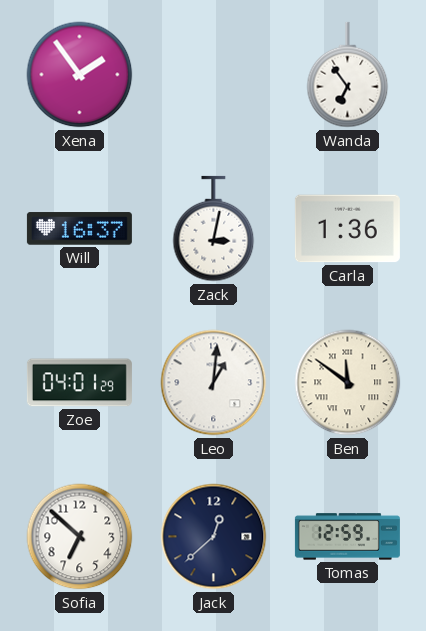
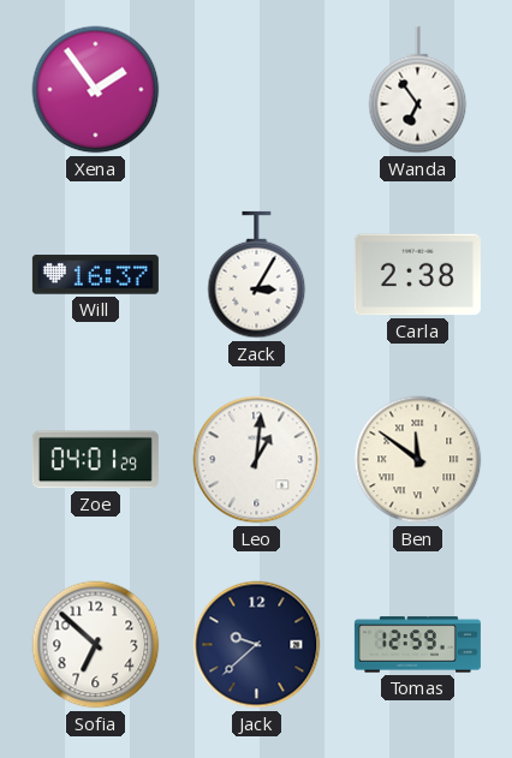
Zack: 3:02 -> 3:05
Carla: 1:36 -> 2:38
Jack: 12:38 -> 9:38
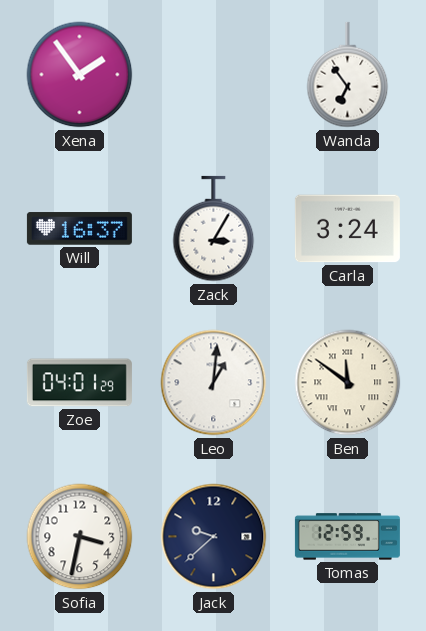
Carla: 2:38 -> 3:24
Sofia: 6:52 -> 3:32
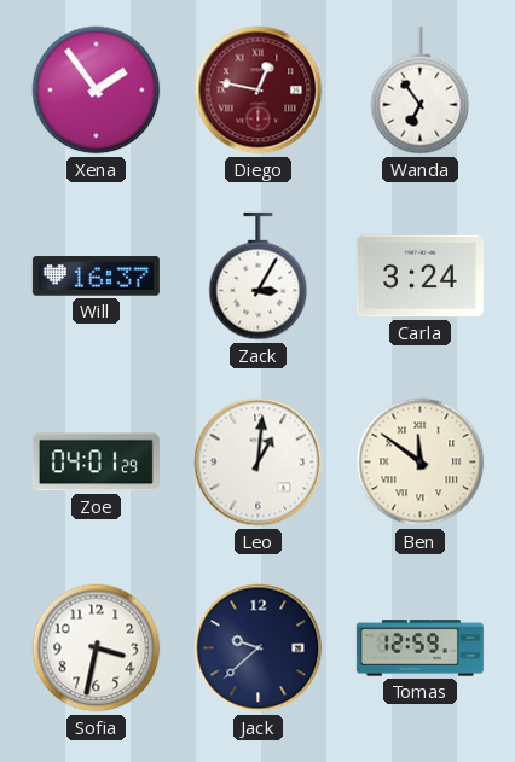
Diego: none -> 12:47
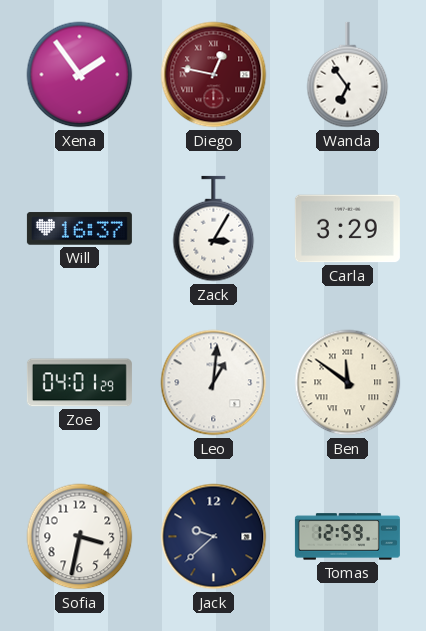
Carla: 3:24 -> 3:29
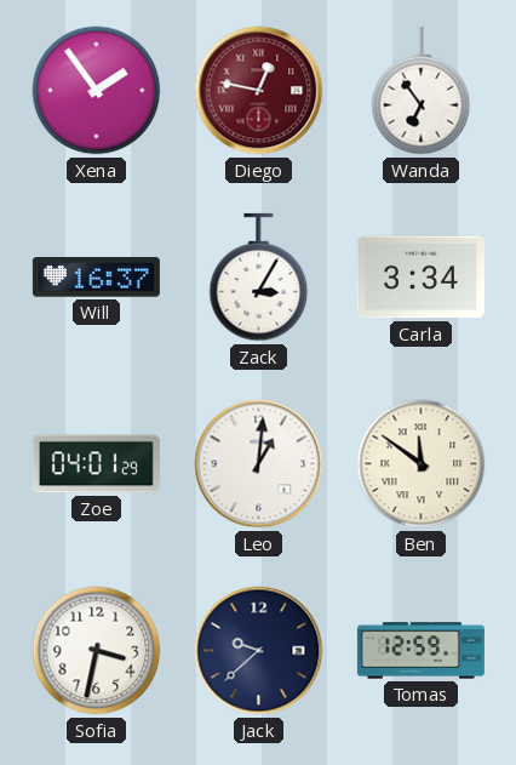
Carla: 3:29 -> 3:34
